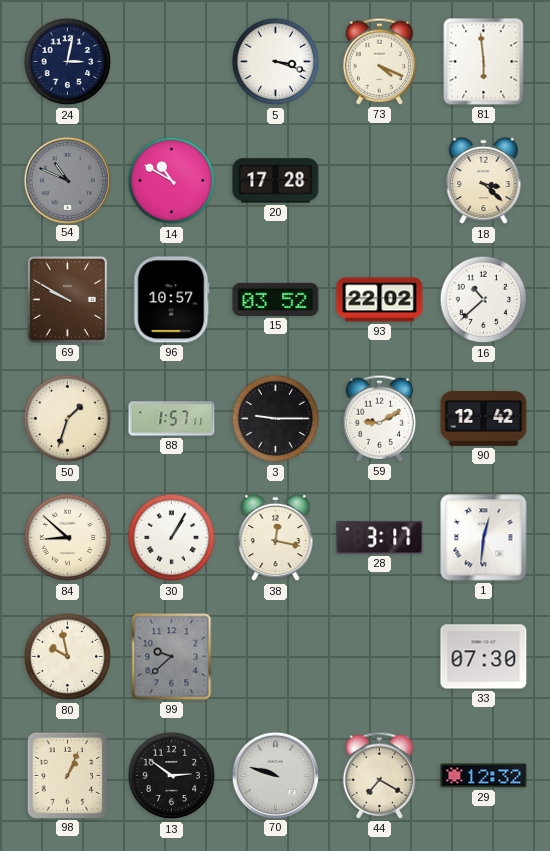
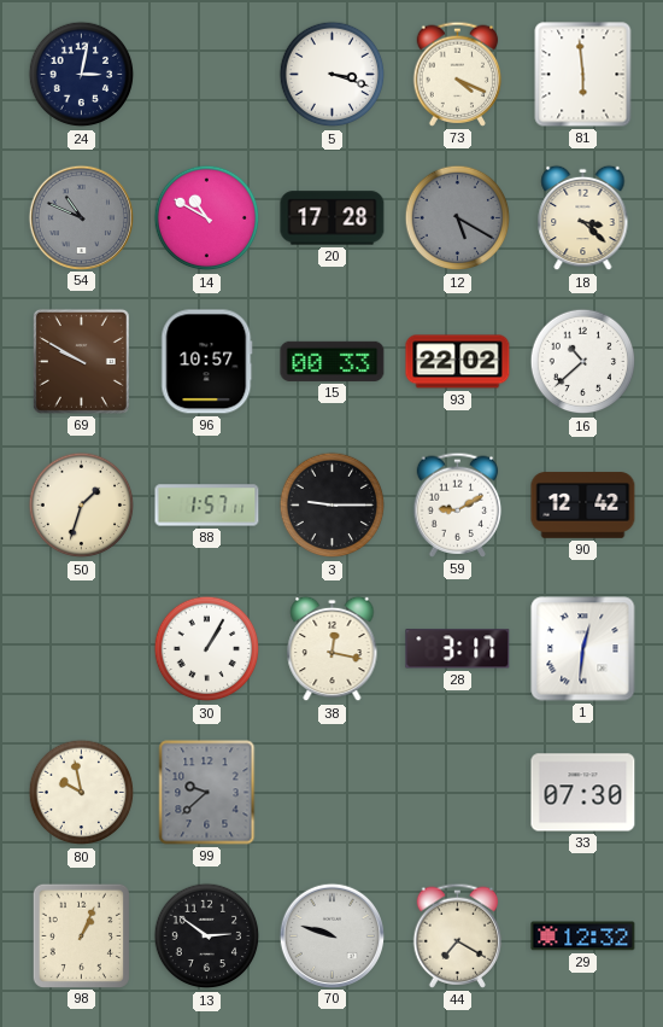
12: none -> 5:20
15: 03:52 -> 00:33
84: 8:52 -> none
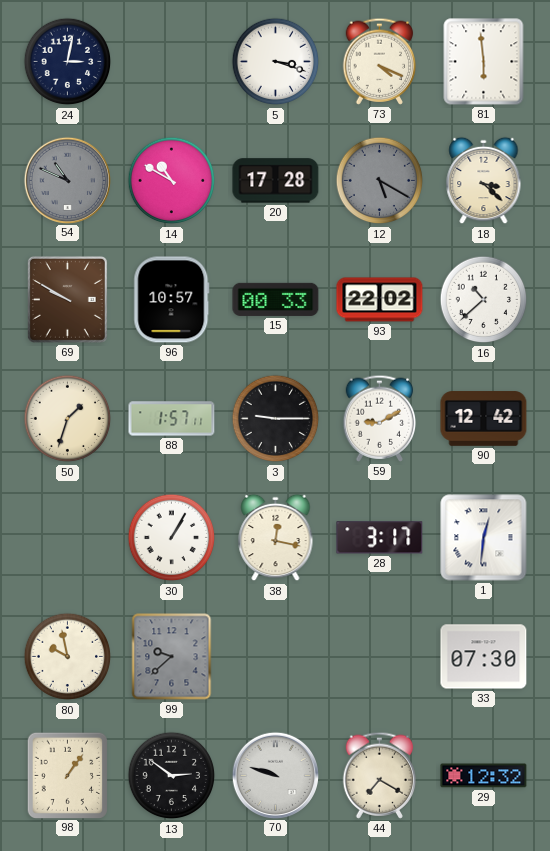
98: 1:04 -> 1:06
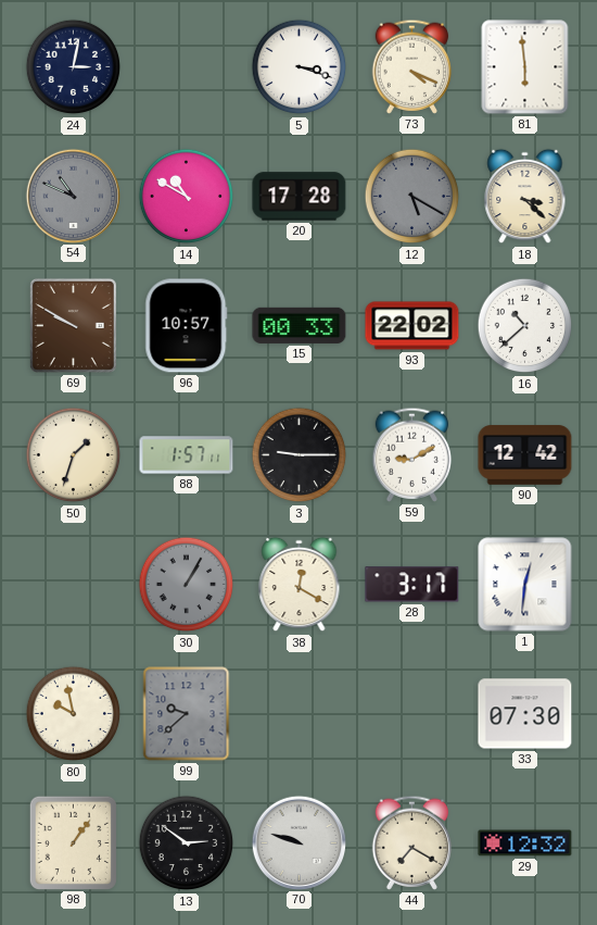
30 dial: white -> grey
38: 12:17 -> 12:20
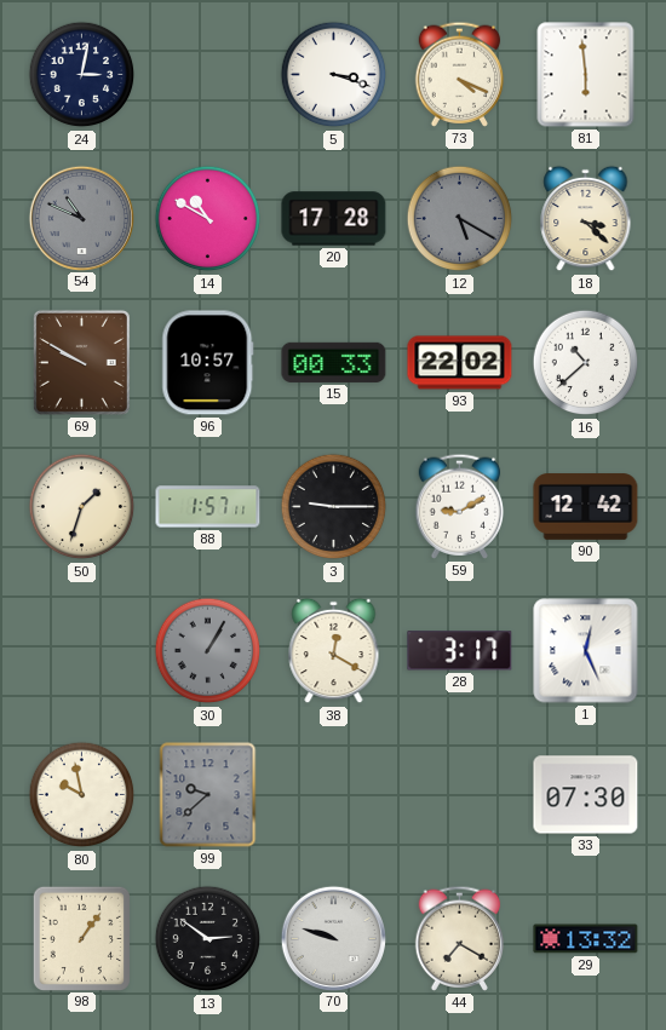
1: 12:31 -> 12:26
29: 12:32 -> 13:32
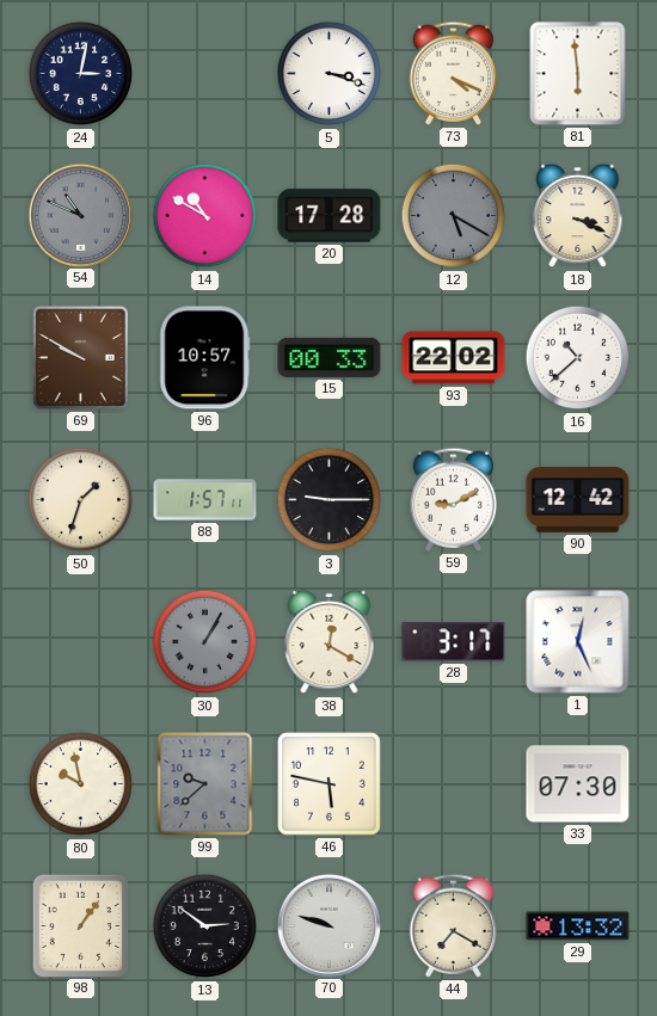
18: 3:22 -> 3:19
46: none -> 5:47
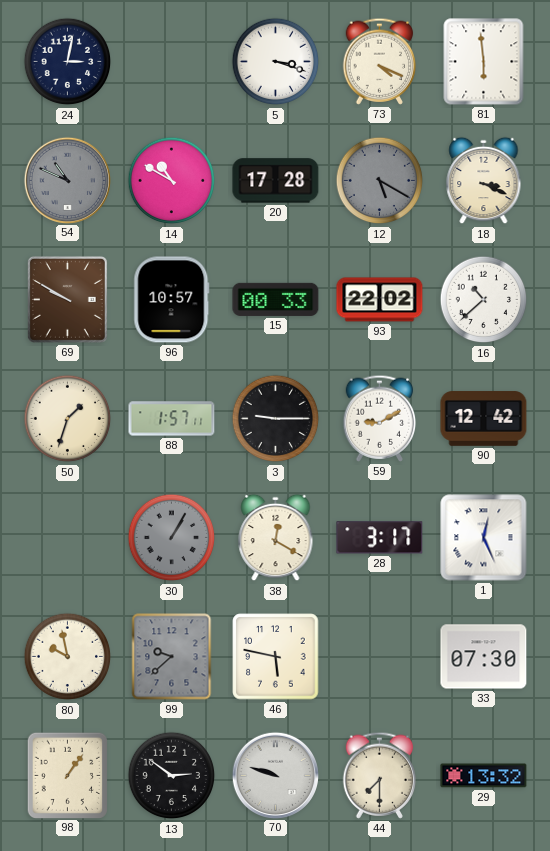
44: 7:20 -> 7:30
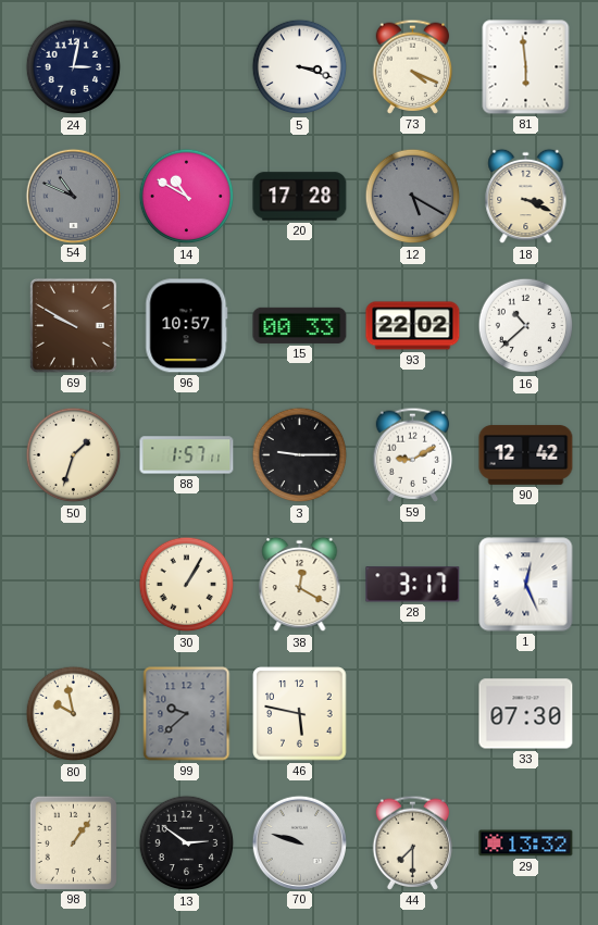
30 dial: grey -> cream
